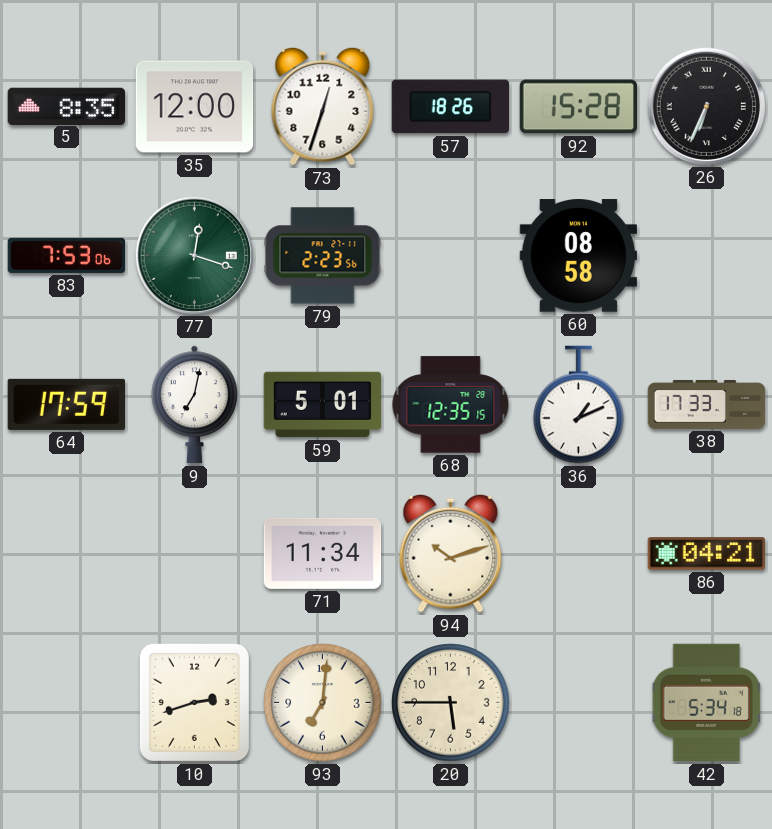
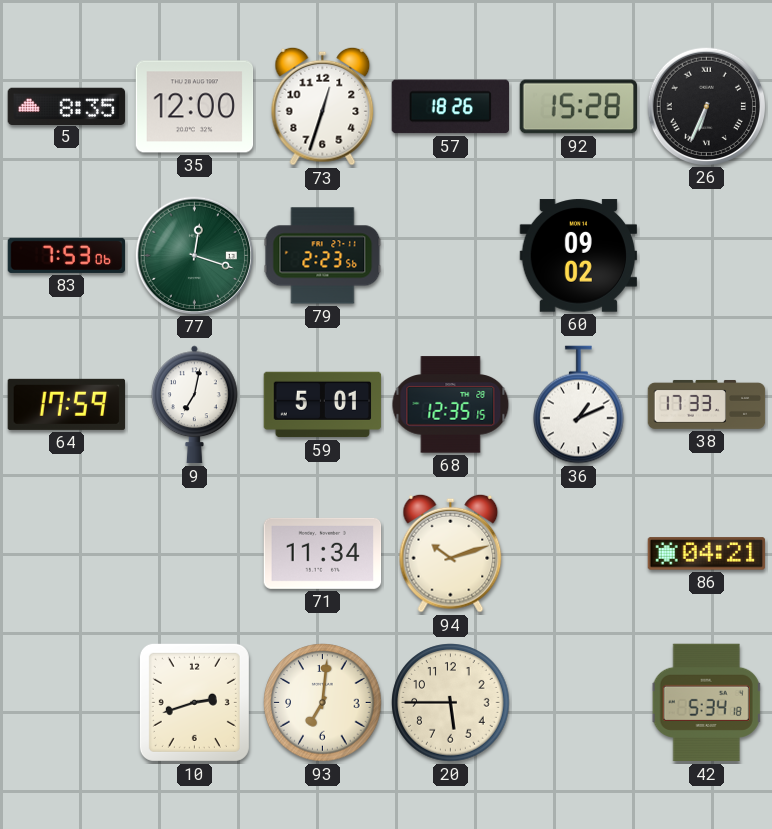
60: 08:58 -> 09:02
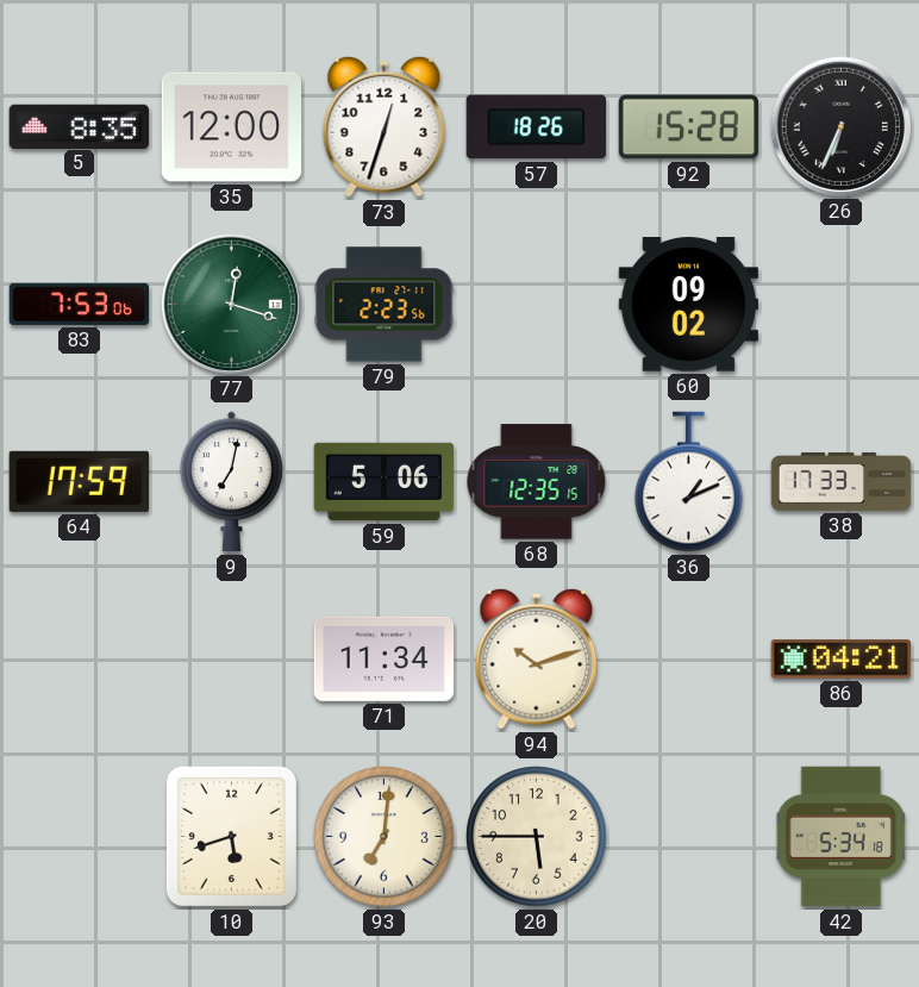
59: 5:01 -> 5:06
10: 2:42 -> 5:42
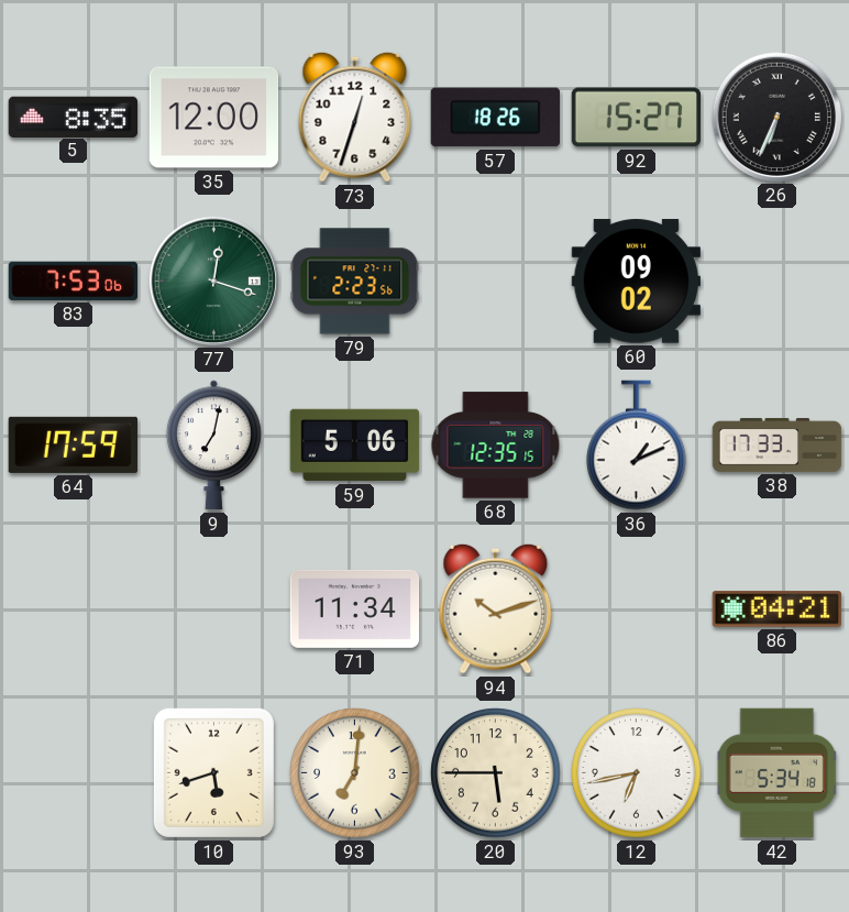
92: 15:28 -> 15:27
12: none -> 6:43
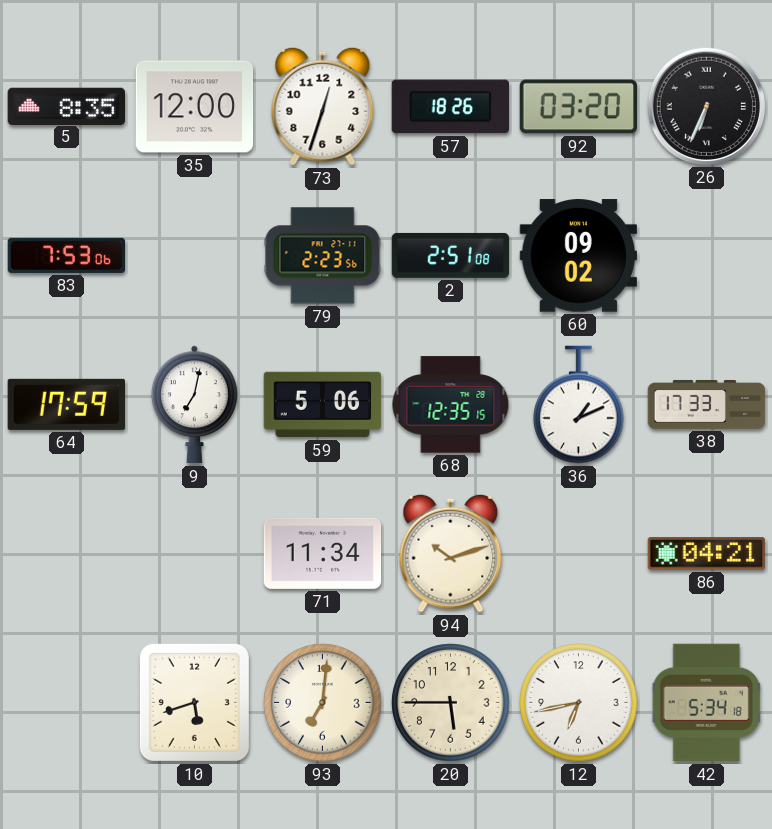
92: 15:27 -> 03:20
77: 12:18 -> none
2: none -> 2:51
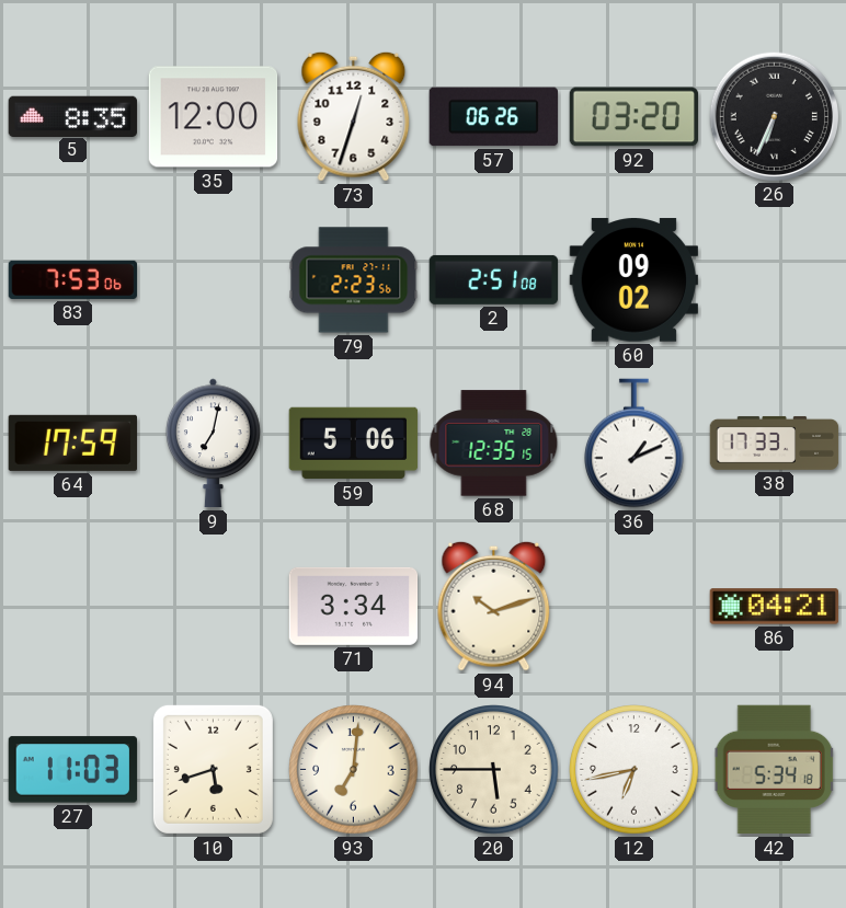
57: 18:26 -> 06:26
71: 11:34 -> 3:34
27: none -> 11:03
